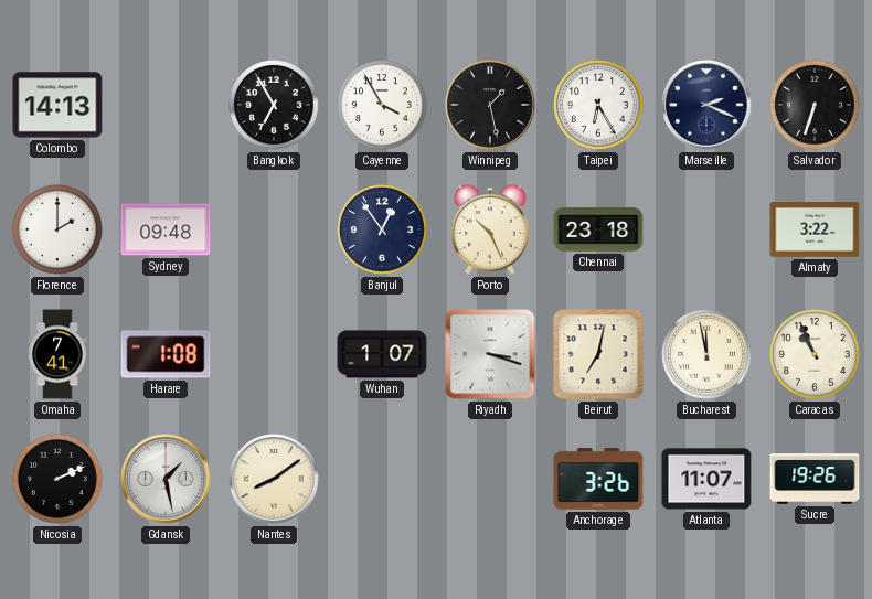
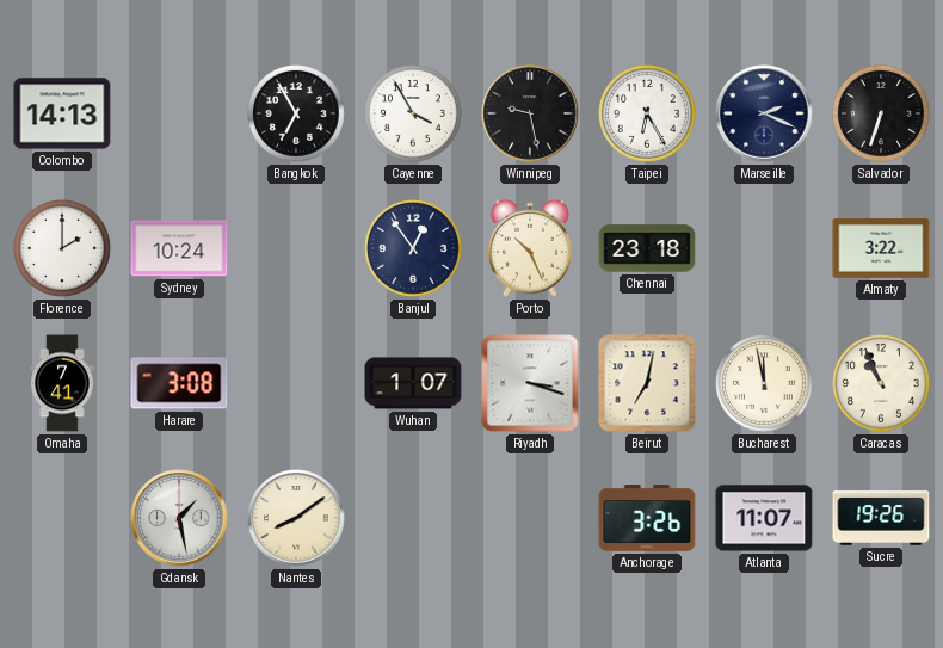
Winnipeg: 1:28 -> 9:28
Sydney: 09:48 -> 10:24
Harare: 1:08 -> 3:08
Nicosia: 2:11 -> none
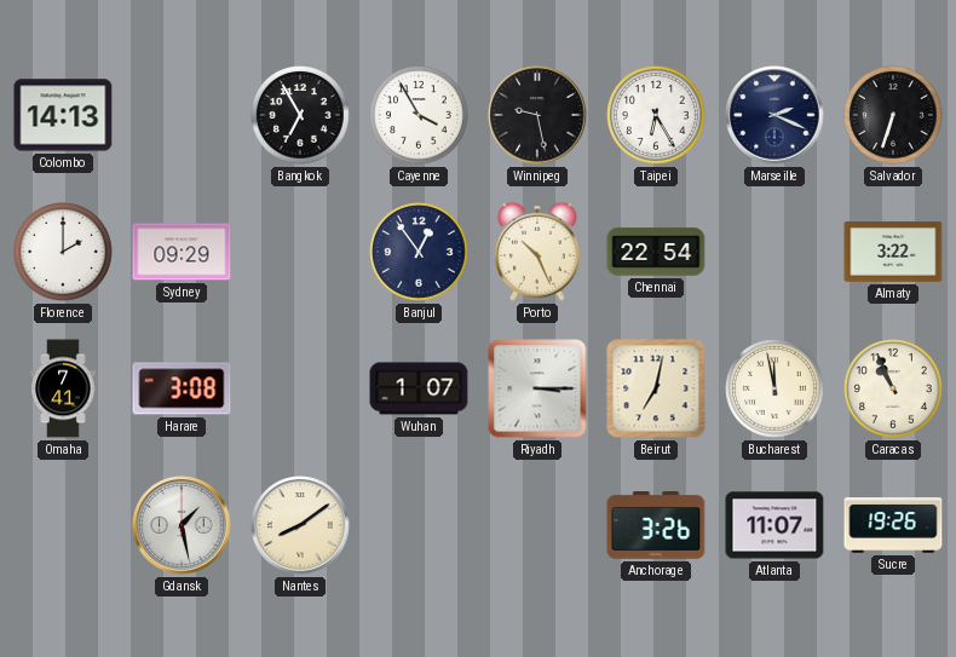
Sydney: 10:24 -> 09:29
Chennai: 23:18 -> 22:54
Riyadh: 3:18 -> 3:15
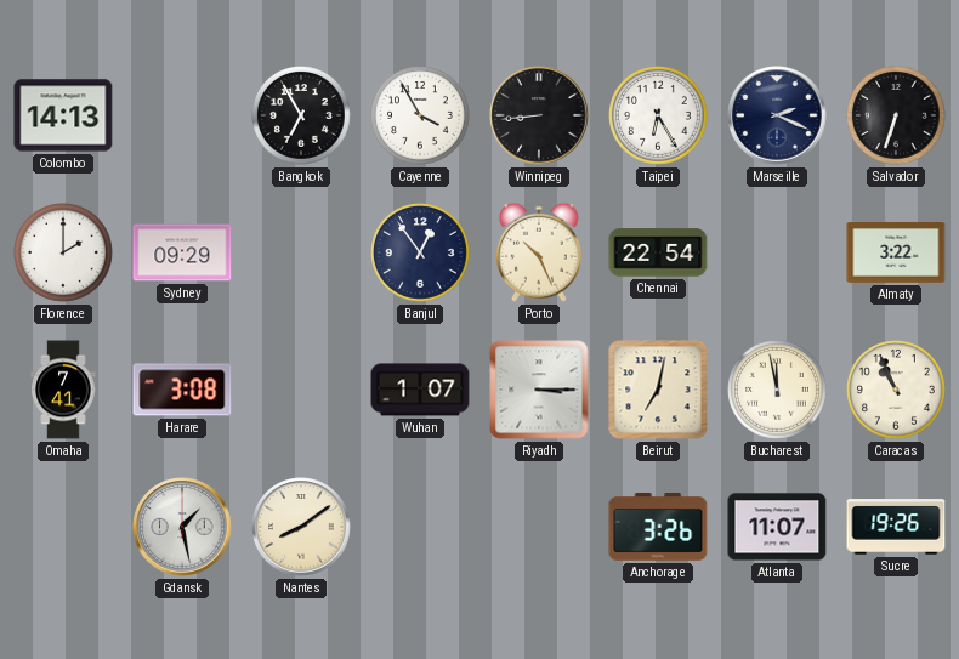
Winnipeg: 9:28 -> 8:44
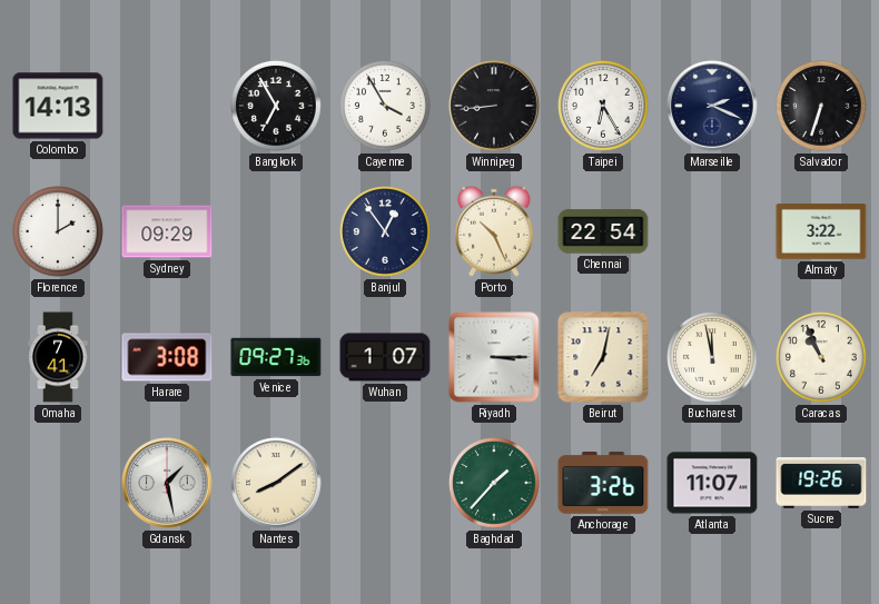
Venice: none -> 09:27
Baghdad: none -> 1:37
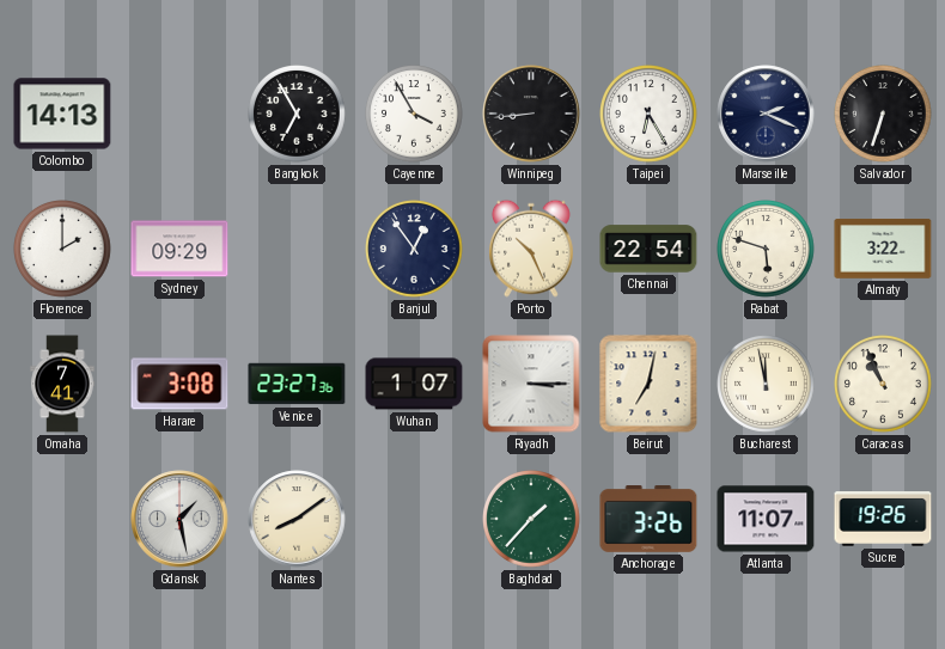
Rabat: none -> 5:48
Venice: 09:27 -> 23:27
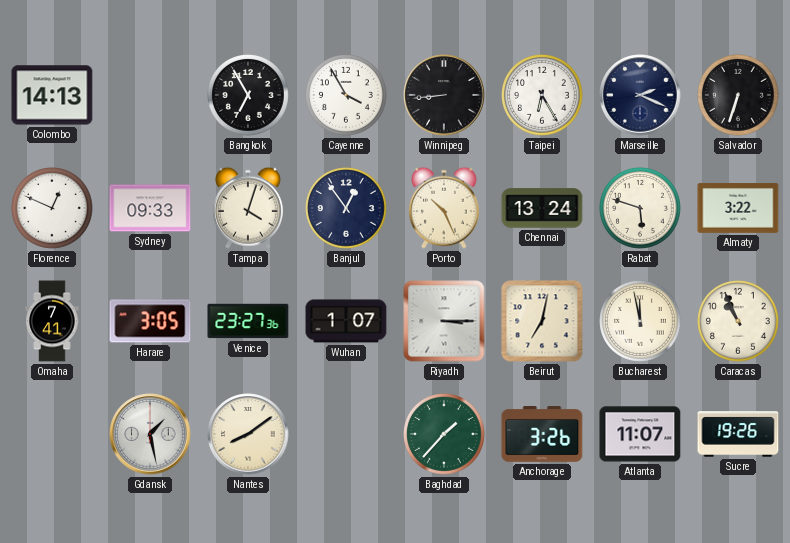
Florence: 2:00 -> 12:49
Sydney: 09:29 -> 09:33
Tampa: none -> 4:03
Chennai: 22:54 -> 13:24
Harare: 3:08 -> 3:05
